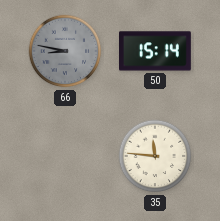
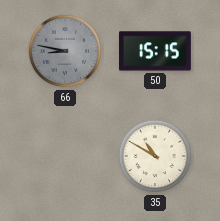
50: 15:14 -> 15:15
35: 11:46 -> 10:50
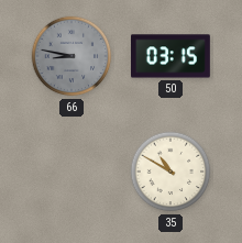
50: 15:15 -> 03:15
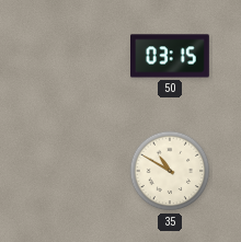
66: 8:47 -> none
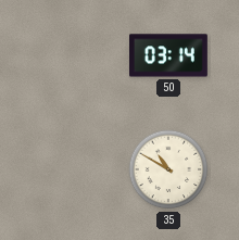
50: 03:15 -> 03:14
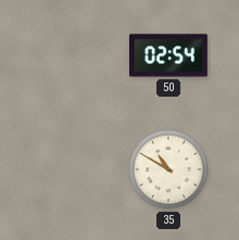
50: 03:14 -> 02:54
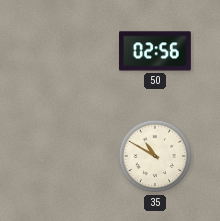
50: 02:54 -> 02:56
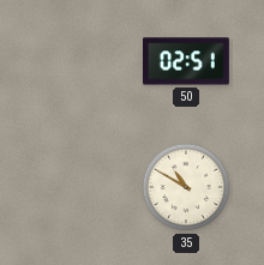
50: 02:56 -> 02:51
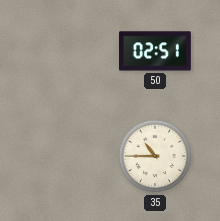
35: 10:50 -> 10:45
